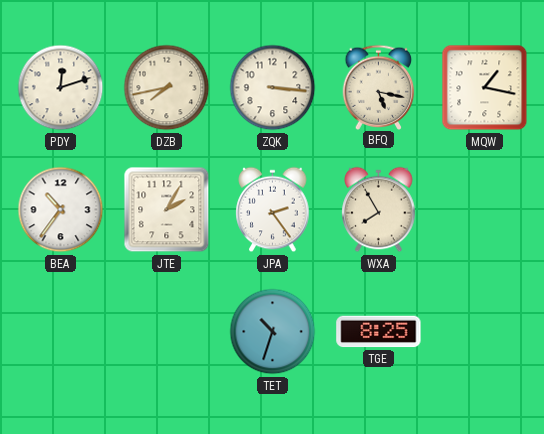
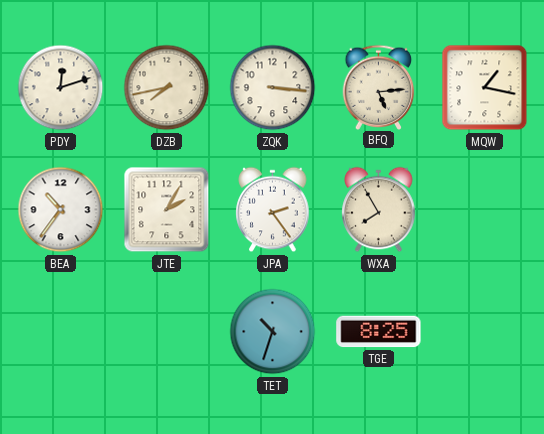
BFQ: 5:17 -> 5:14
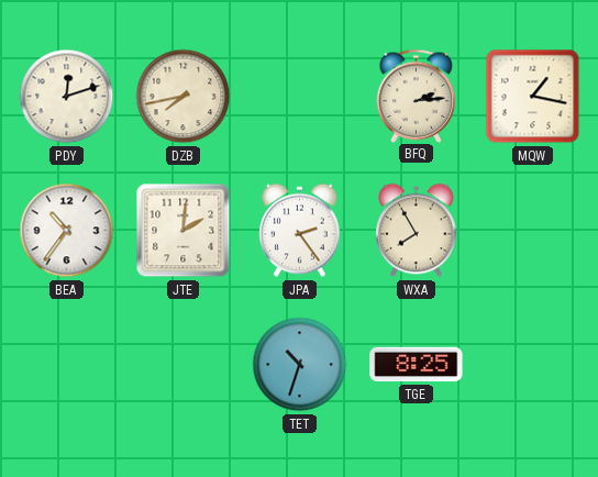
ZQK: 3:16 -> none
BFQ: 5:14 -> 2:14
JTE: 2:05 -> 2:01
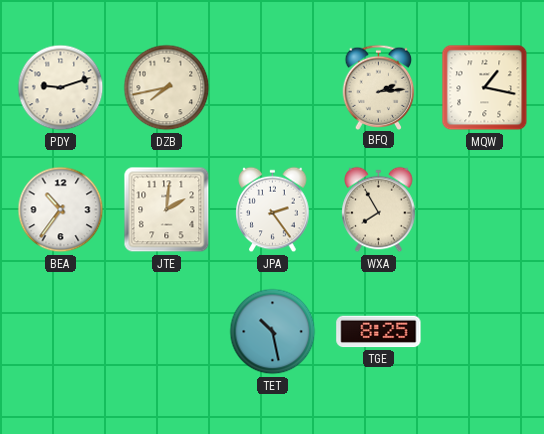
PDY: 12:12 -> 9:12
TET: 10:33 -> 10:28
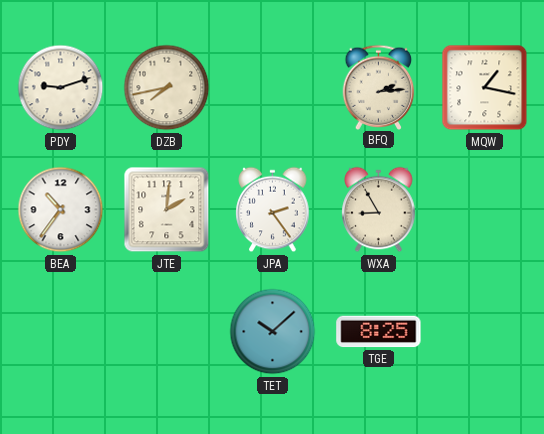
WXA: 7:55 -> 8:55
TET: 10:28 -> 10:08
